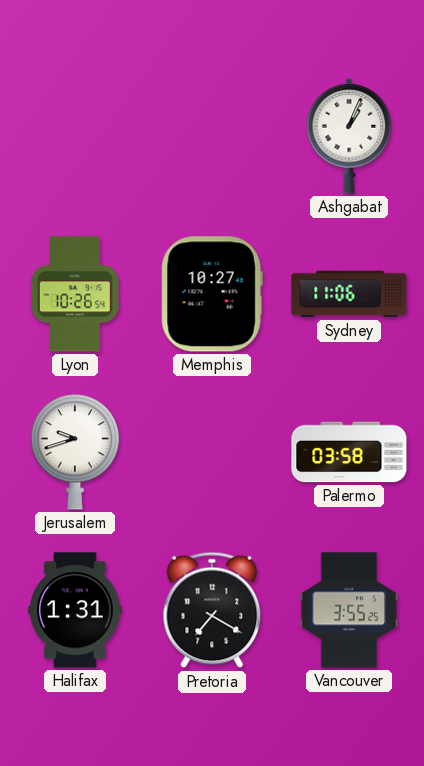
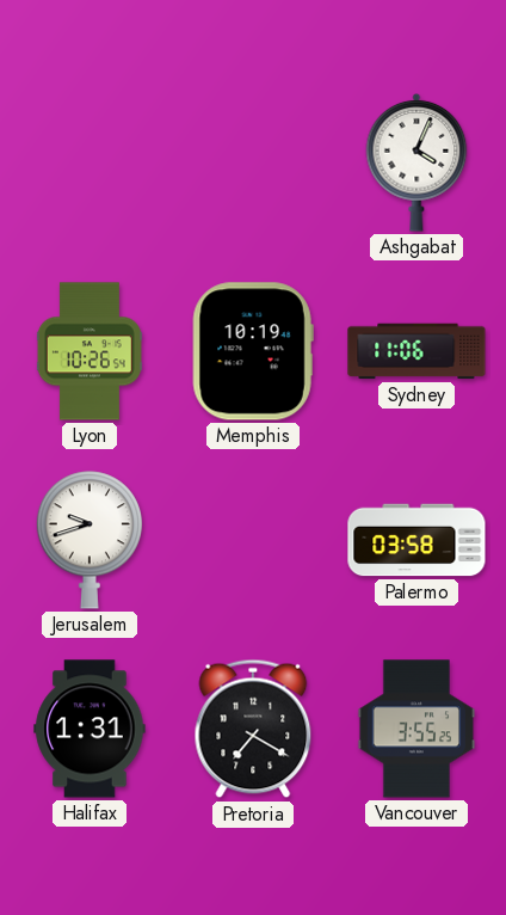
Ashgabat: 1:04 -> 4:04
Memphis: 10:27 -> 10:19
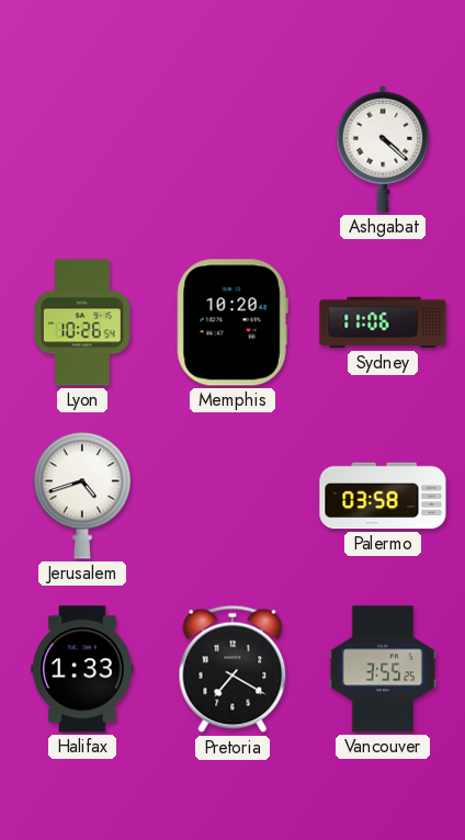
Ashgabat: 4:04 -> 4:22
Memphis: 10:19 -> 10:20
Jerusalem: 9:42 -> 4:42
Halifax: 1:31 -> 1:33
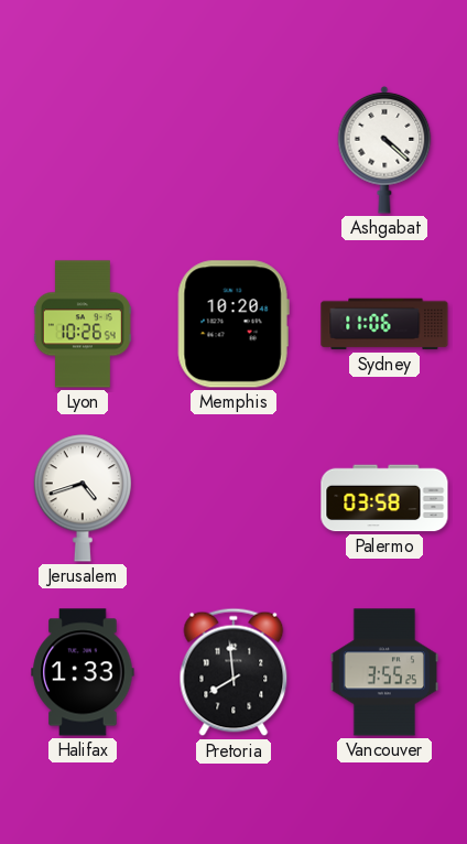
Pretoria: 7:20 -> 7:59
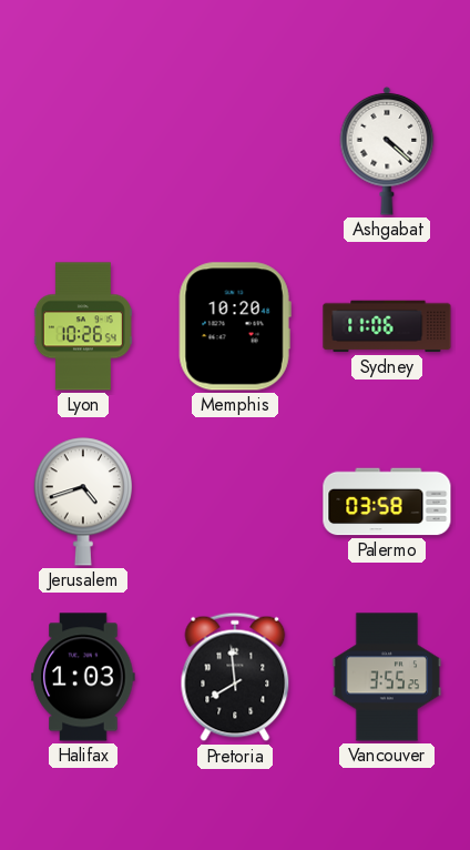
Halifax: 1:33 -> 1:03
